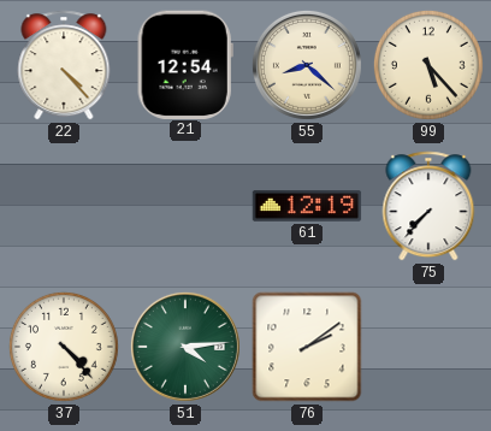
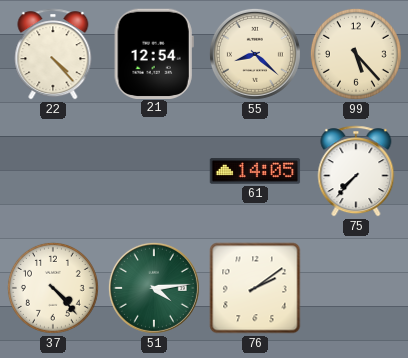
61: 12:19 -> 14:05
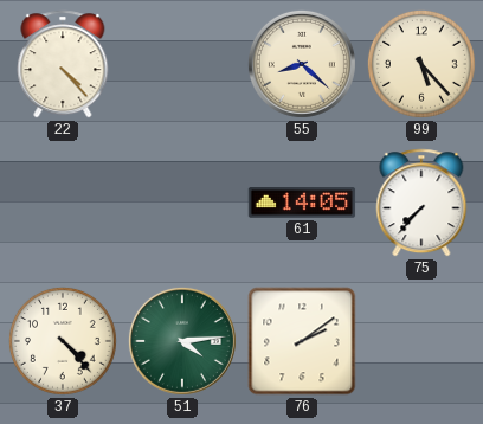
21: 12:54 -> none
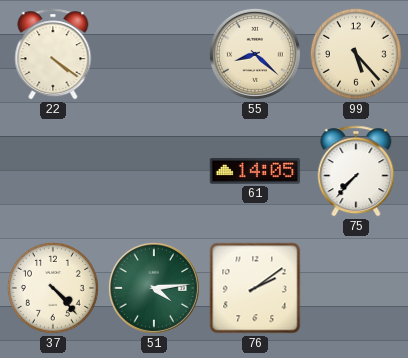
22: 4:23 -> 4:21
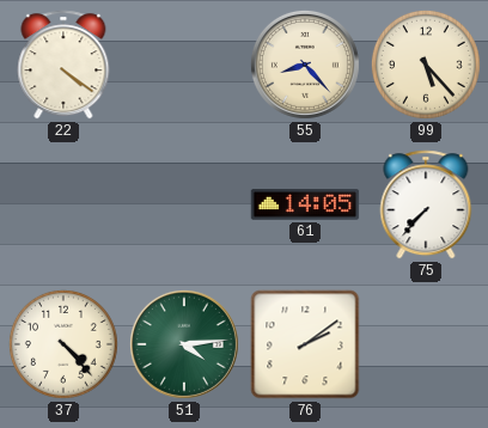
55: 8:22 -> 8:23
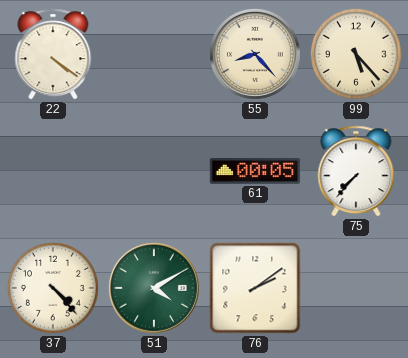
61: 14:05 -> 00:05
51: 4:14 -> 4:10
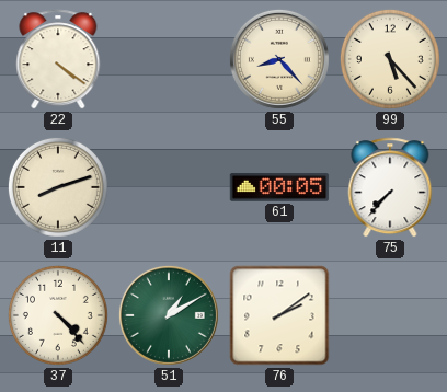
11: none -> 8:12
51: 4:10 -> 1:10
